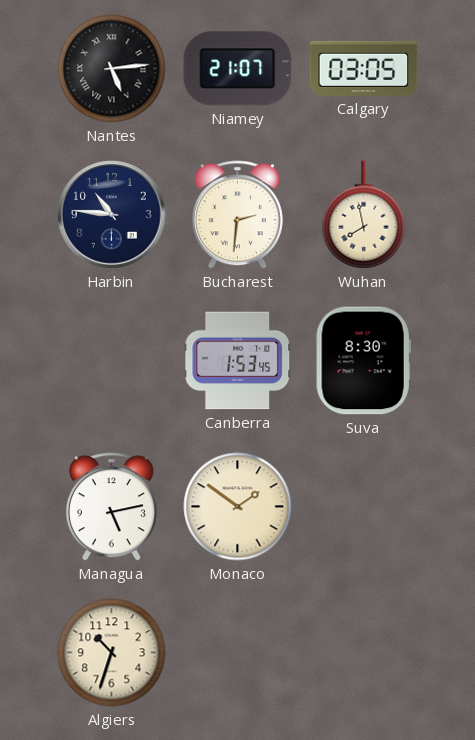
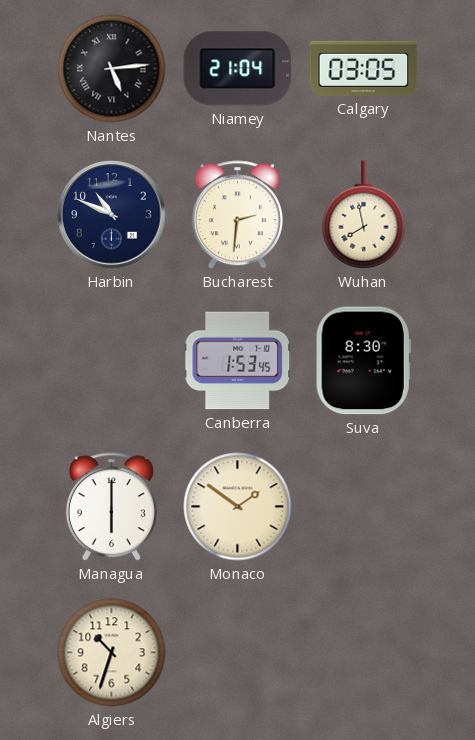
Niamey: 21:07 -> 21:04
Harbin: 10:46 -> 10:49
Managua: 5:13 -> 6:00
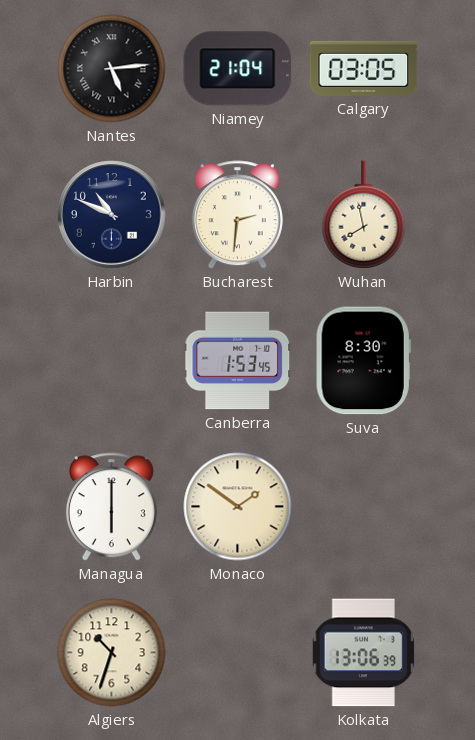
Kolkata: none -> 13:06
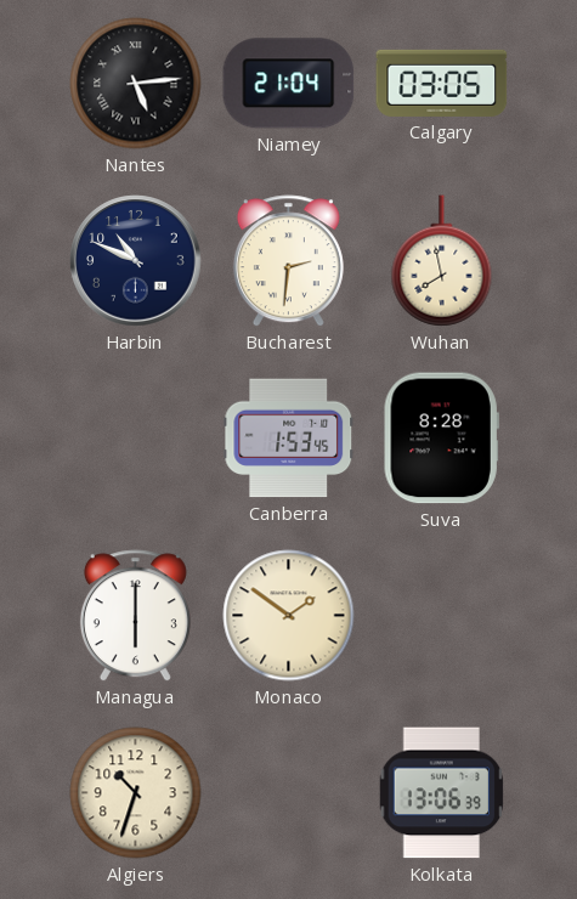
Suva: 8:30 -> 8:28
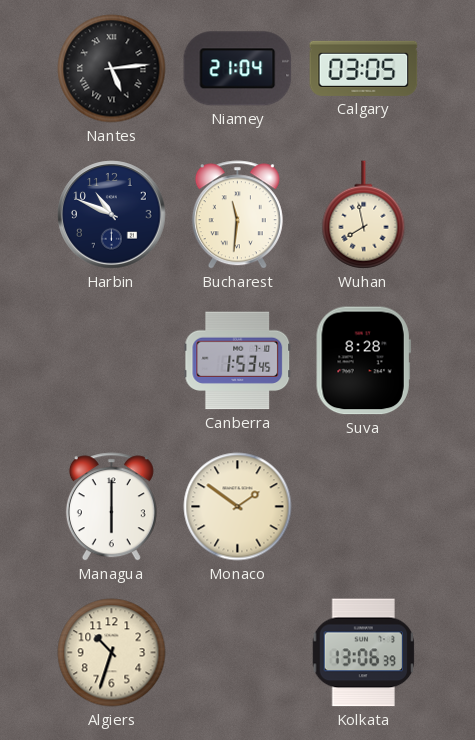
Bucharest: 2:31 -> 11:31
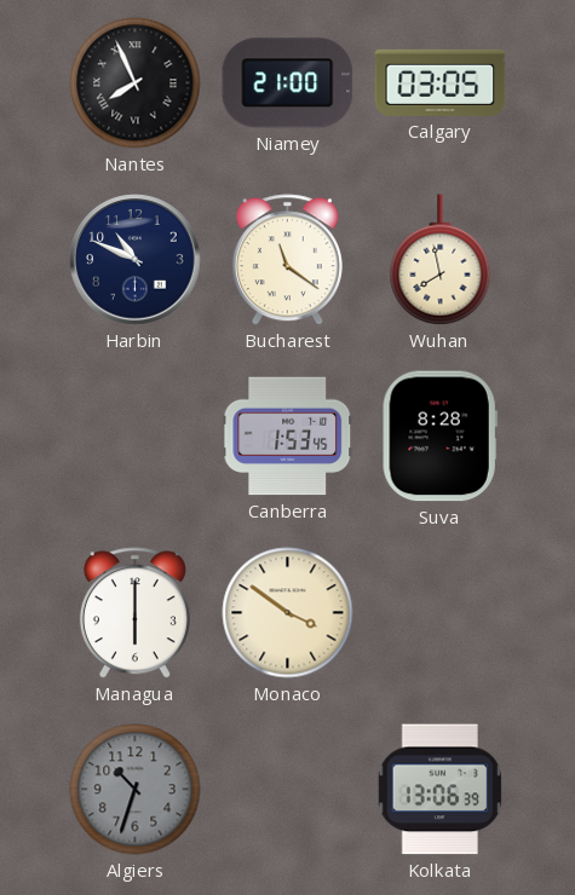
Nantes: 5:14 -> 7:56
Niamey: 21:04 -> 21:00
Bucharest: 11:31 -> 11:21
Monaco: 1:51 -> 3:51
Algiers dial: cream -> grey
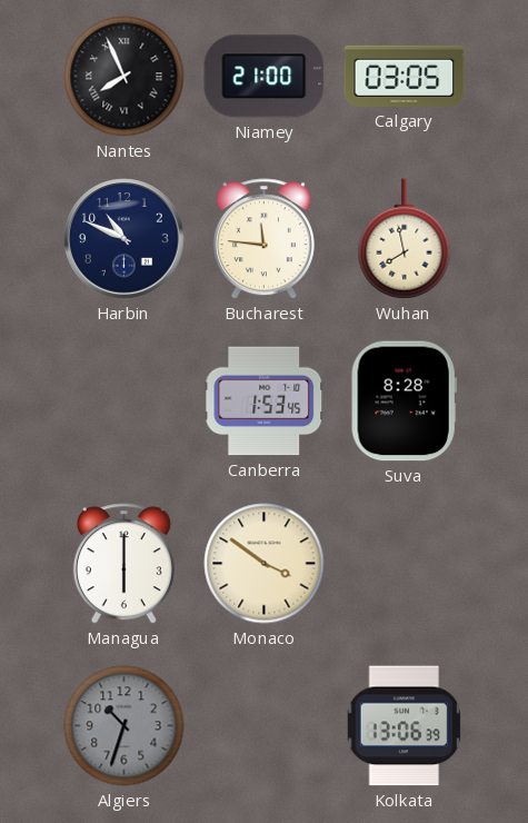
Bucharest: 11:21 -> 11:46
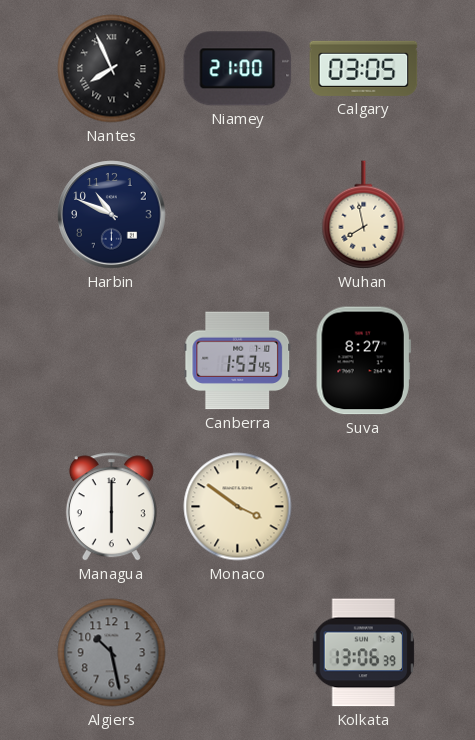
Bucharest: 11:46 -> none
Suva: 8:28 -> 8:27
Algiers: 10:33 -> 10:28
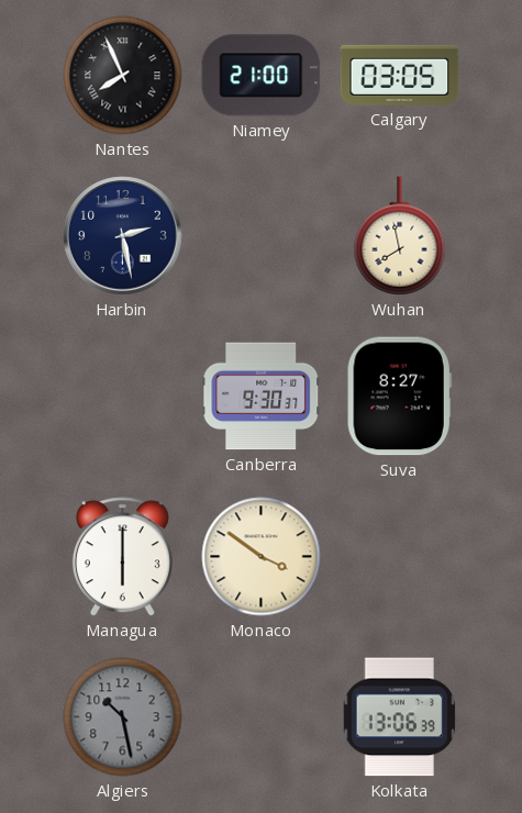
Harbin: 10:49 -> 2:28
Canberra: 1:53 -> 9:30
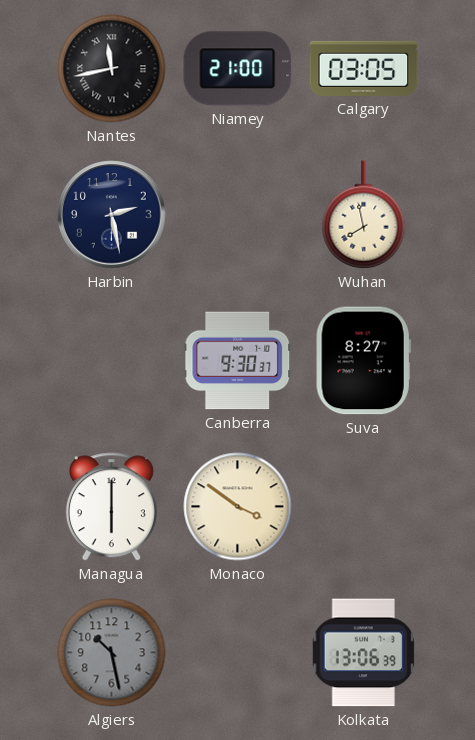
Nantes: 7:56 -> 11:43
